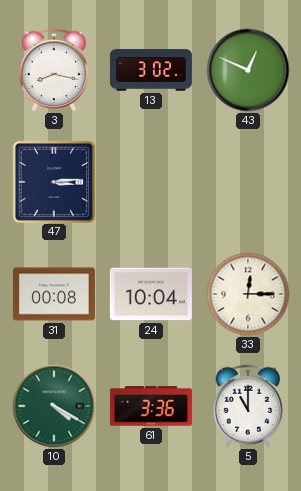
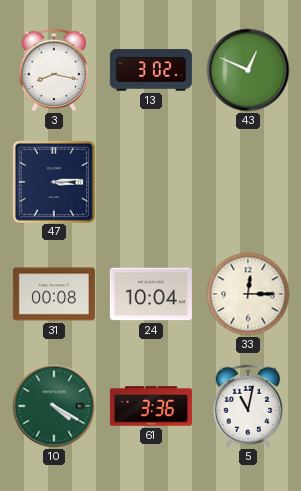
5: 11:00 -> 11:02
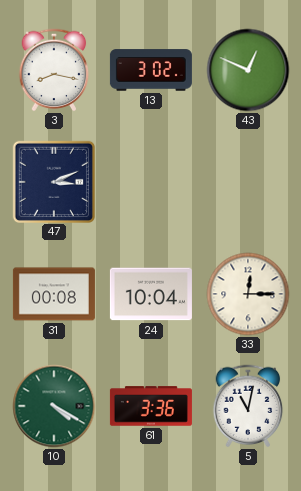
47: 3:14 -> 3:11
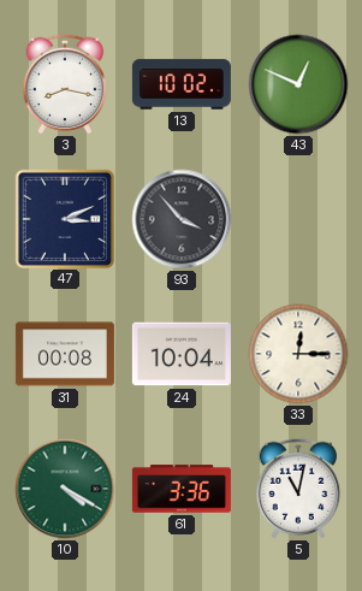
13: 3:02 -> 10:02
93: none -> 3:53
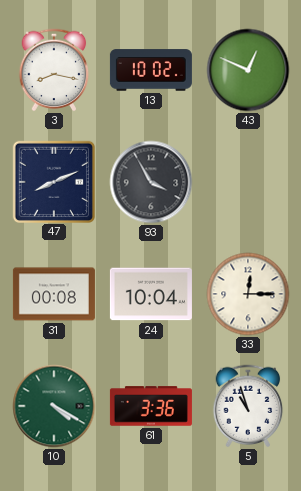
47: 3:11 -> 8:11
93: 3:53 -> 3:55
5: 11:02 -> 10:57
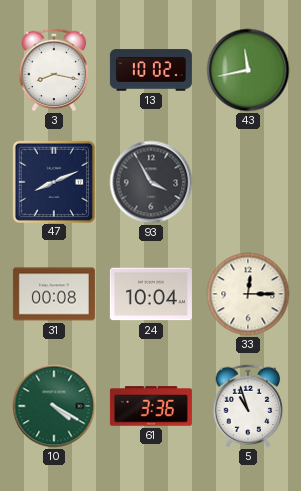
43: 12:49 -> 11:43
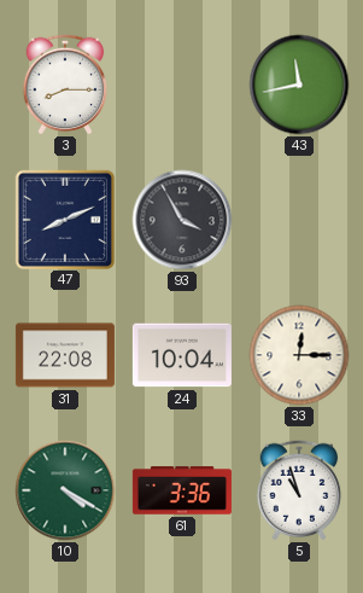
3: 8:17 -> 8:15
13: 10:02 -> none
31: 00:08 -> 22:08
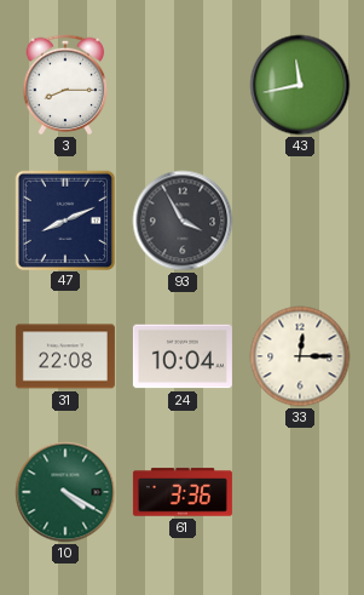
5: 10:57 -> none
